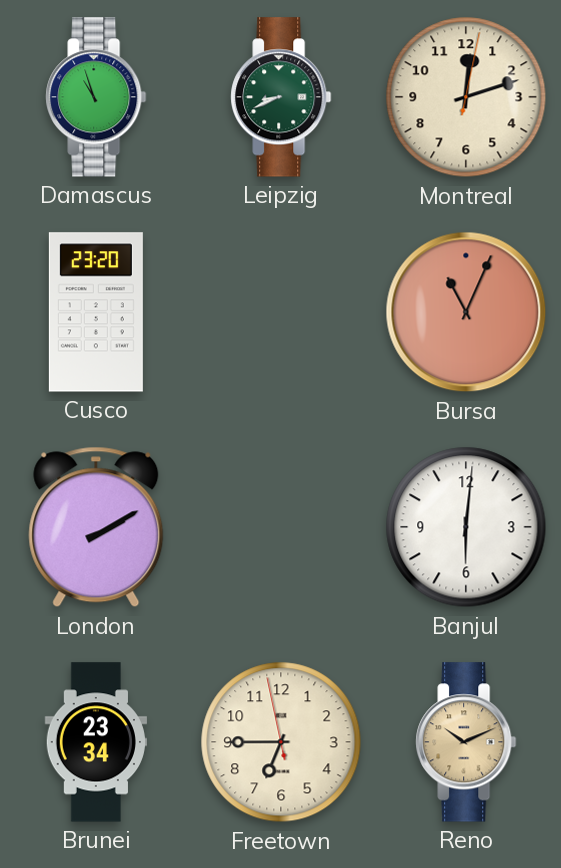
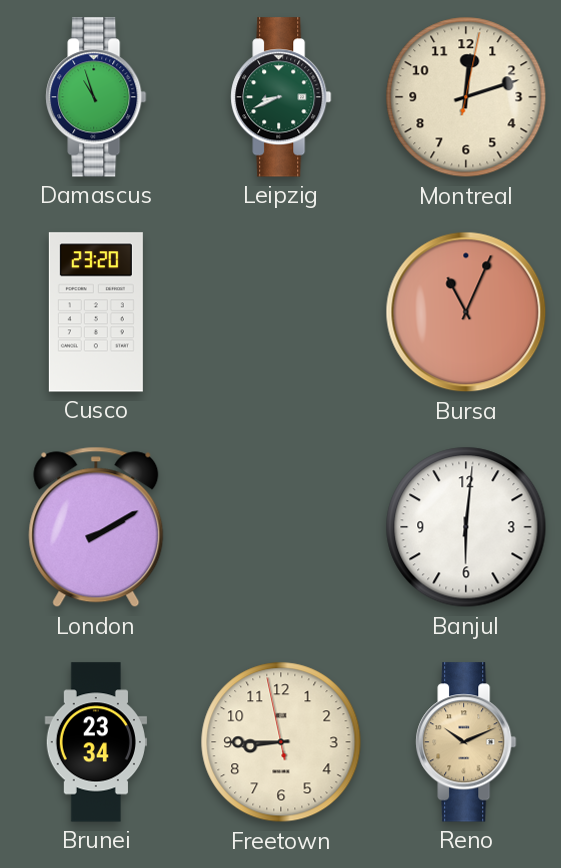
Freetown: 6:44 -> 8:44
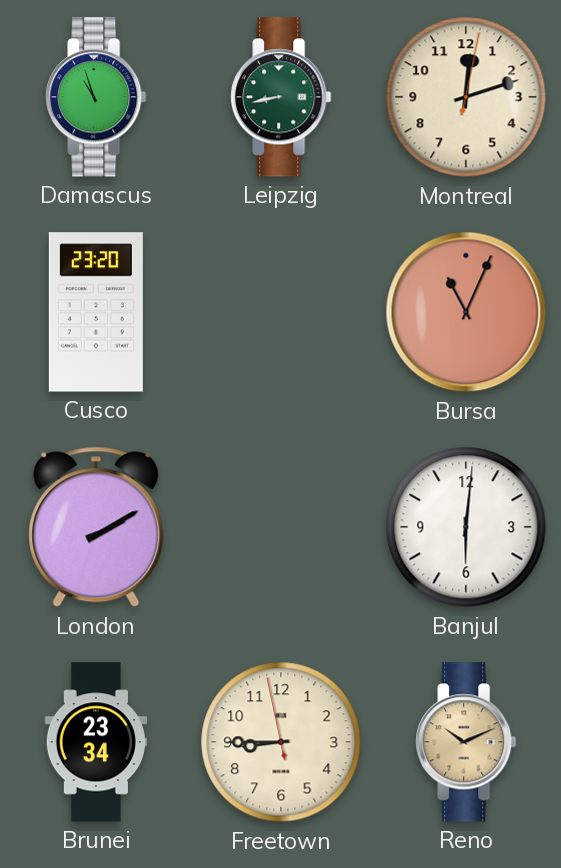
Leipzig: 8:41 -> 8:43
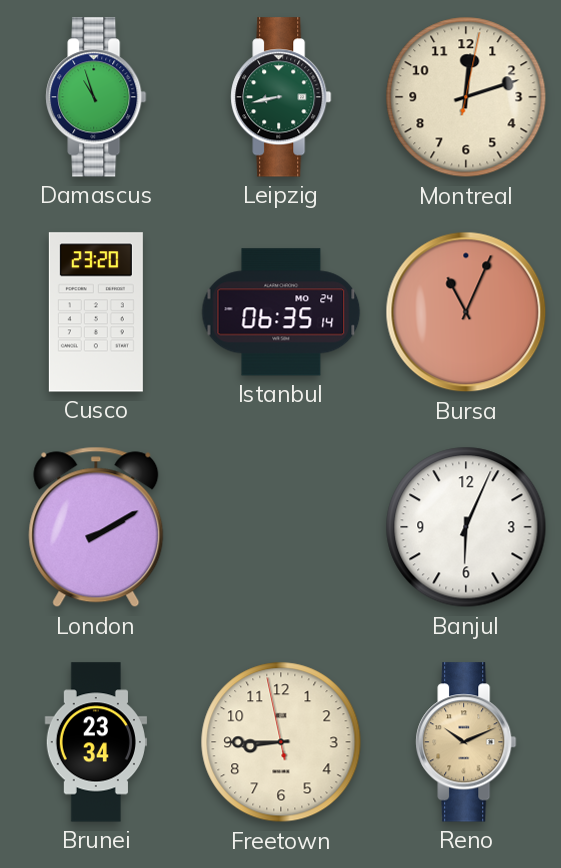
Istanbul: none -> 06:35
Banjul: 6:01 -> 6:04
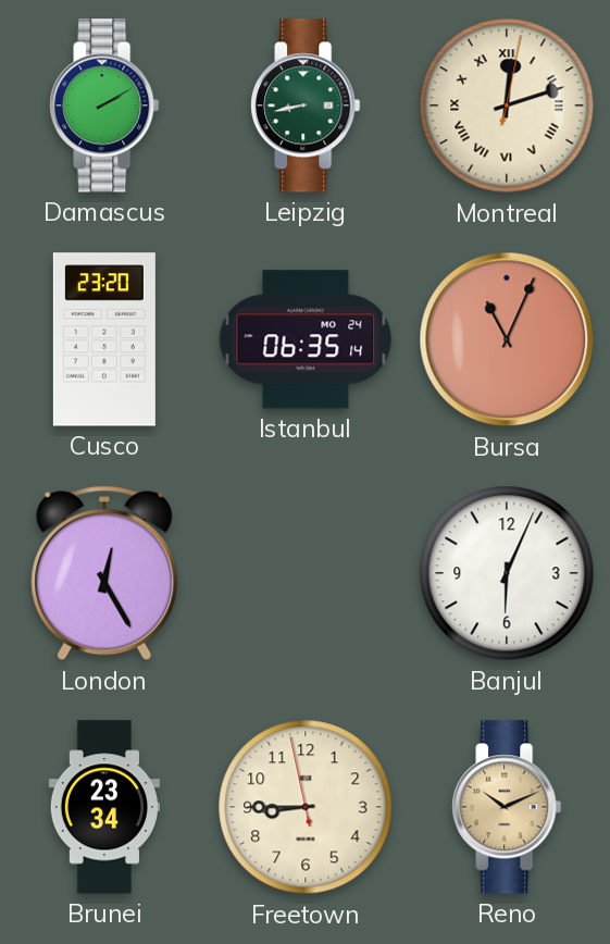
Damascus: 10:57 -> 2:10
Montreal numerals: Arabic -> Roman
London: 2:10 -> 12:25
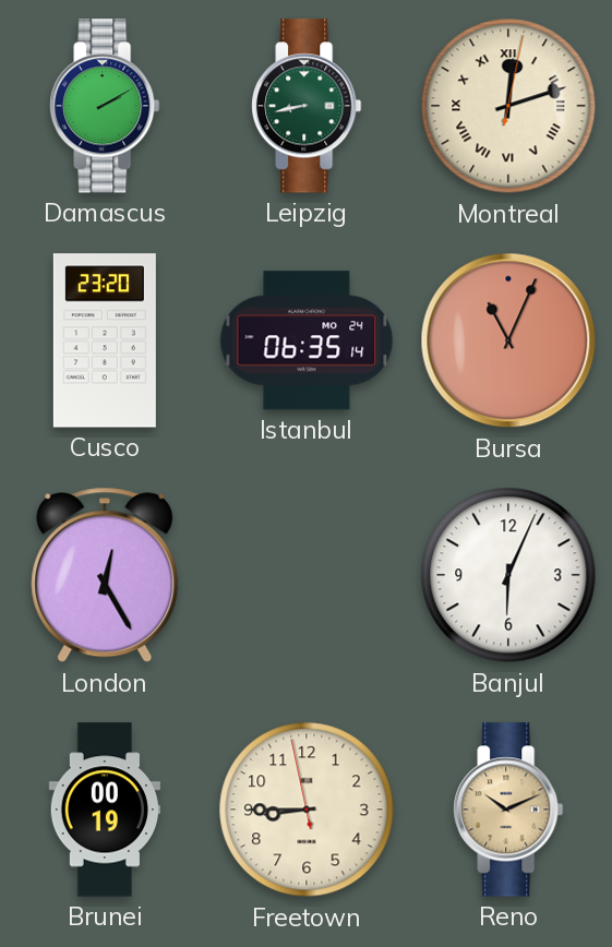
Brunei: 23:34 -> 00:19
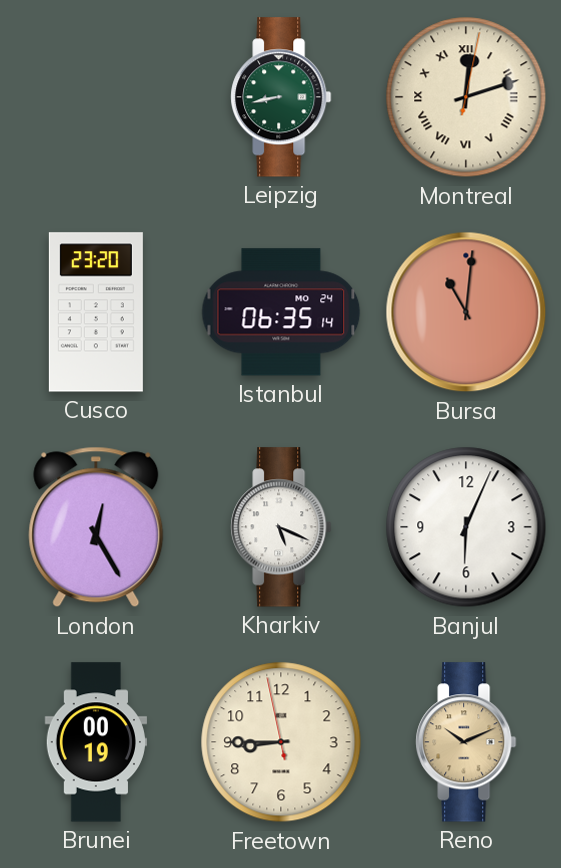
Damascus: 2:10 -> none
Bursa: 11:04 -> 11:01
Kharkiv: none -> 5:19
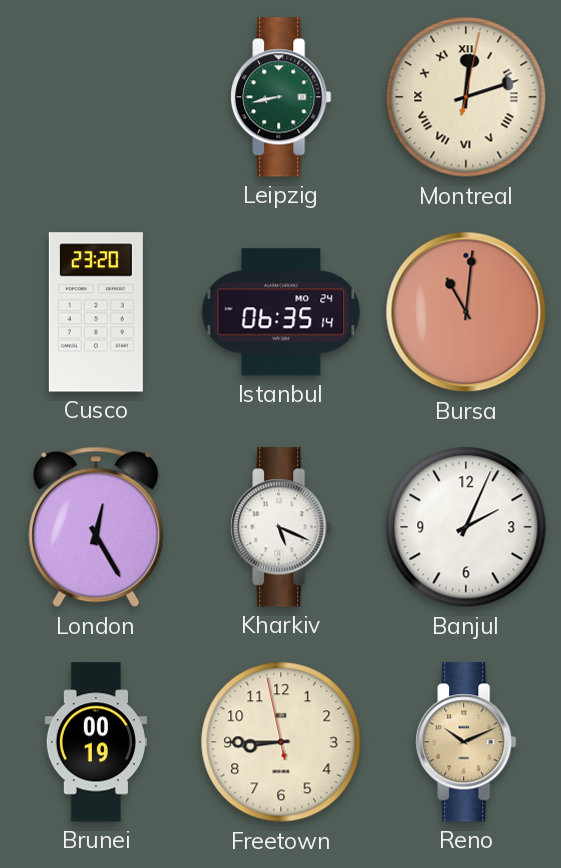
Banjul: 6:04 -> 2:04
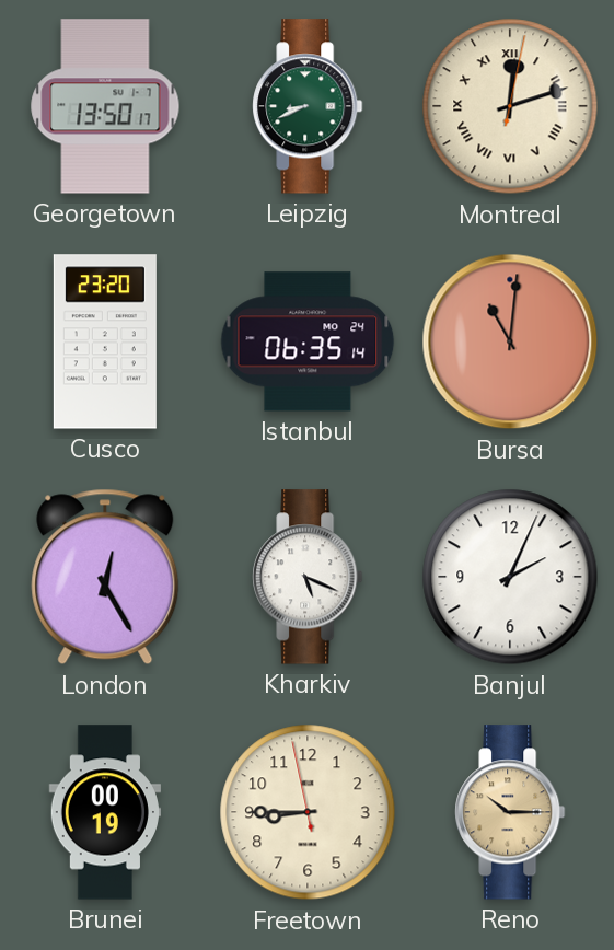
Georgetown: none -> 13:50
Leipzig: 8:43 -> 8:41
Reno: 10:11 -> 10:15
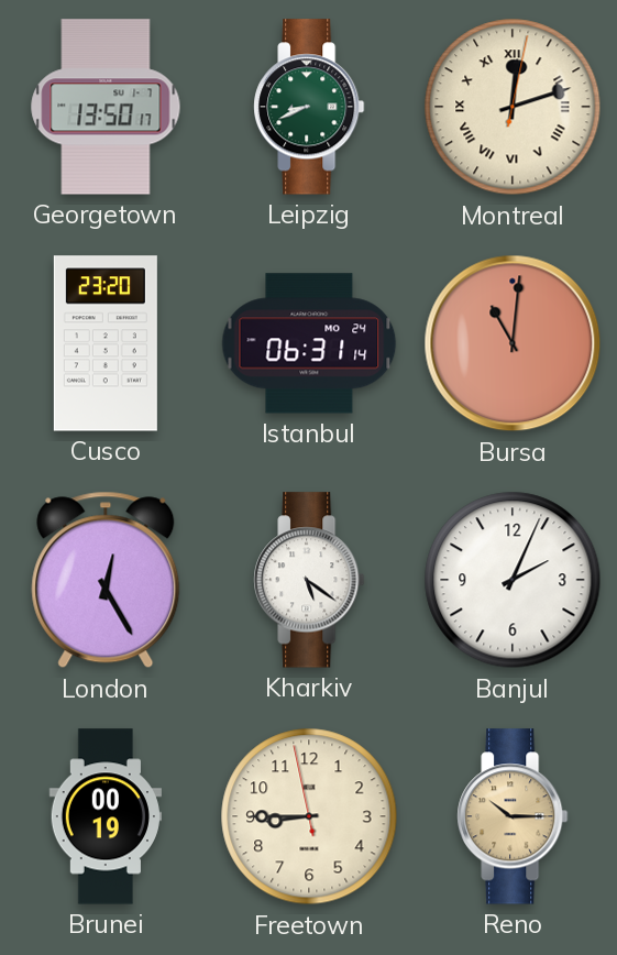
Istanbul: 06:35 -> 06:31
Kharkiv: 5:19 -> 5:21
